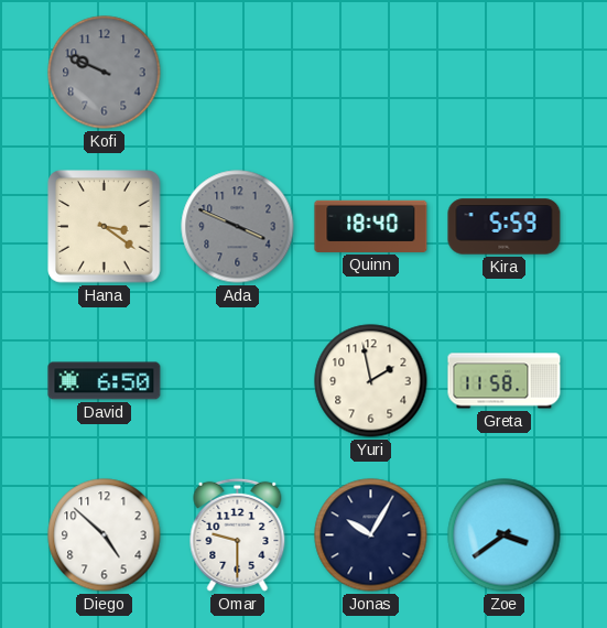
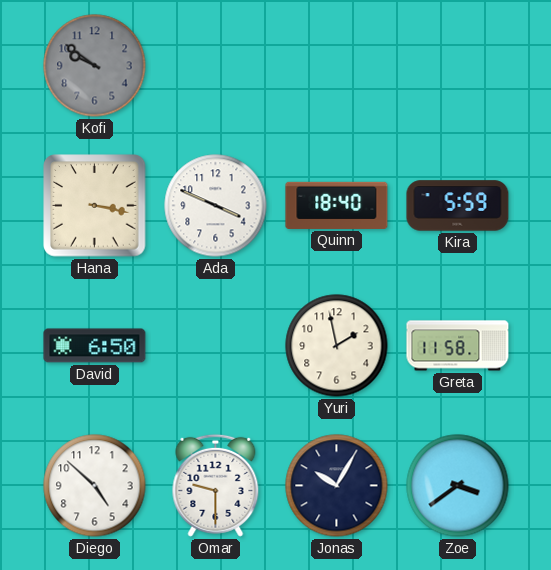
Kofi: 9:49 -> 9:51
Hana: 3:21 -> 3:17
Ada dial: grey -> white
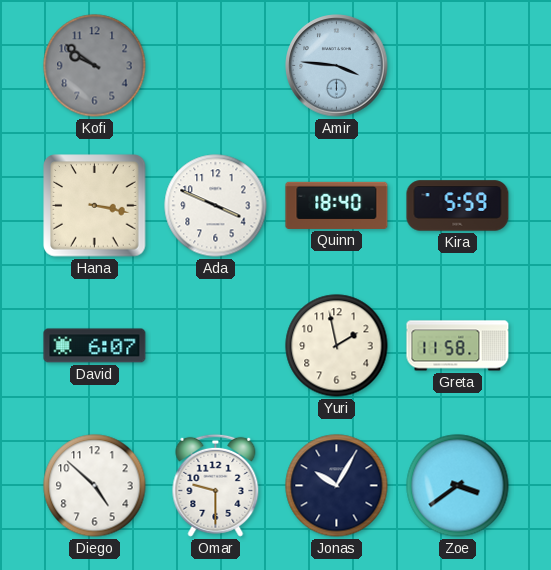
Amir: none -> 3:46
David: 6:50 -> 6:07
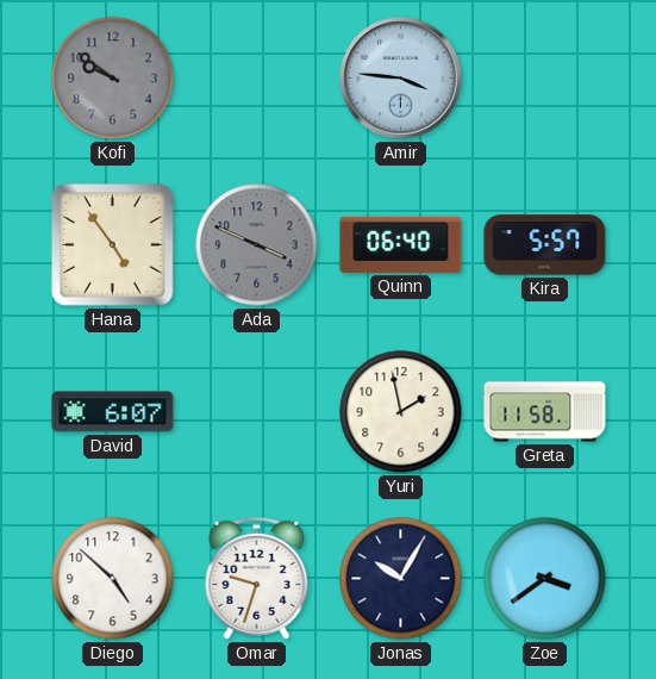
Hana: 3:17 -> 4:54
Ada dial: white -> grey
Quinn: 18:40 -> 06:40
Kira: 5:59 -> 5:57
Omar: 9:30 -> 9:33
